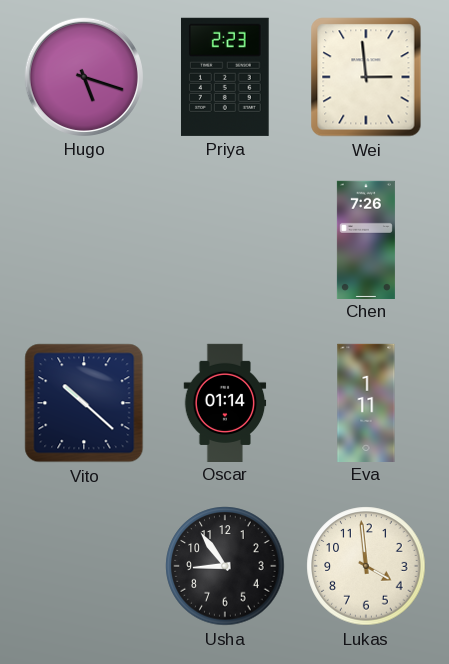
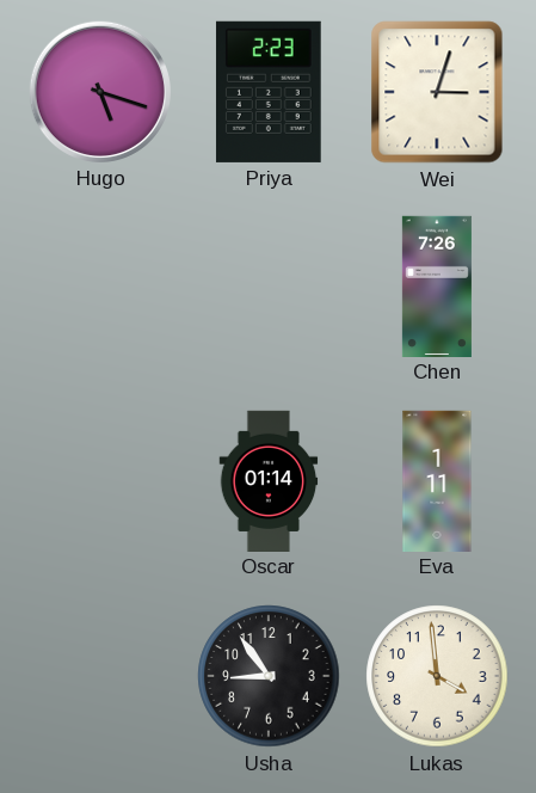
Wei: 2:59 -> 3:03
Vito: 10:22 -> none
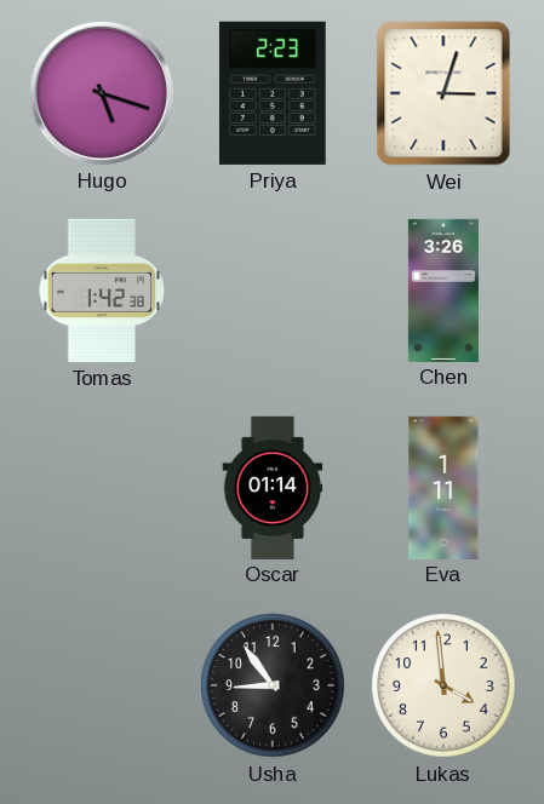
Tomas: none -> 1:42
Chen: 7:26 -> 3:26
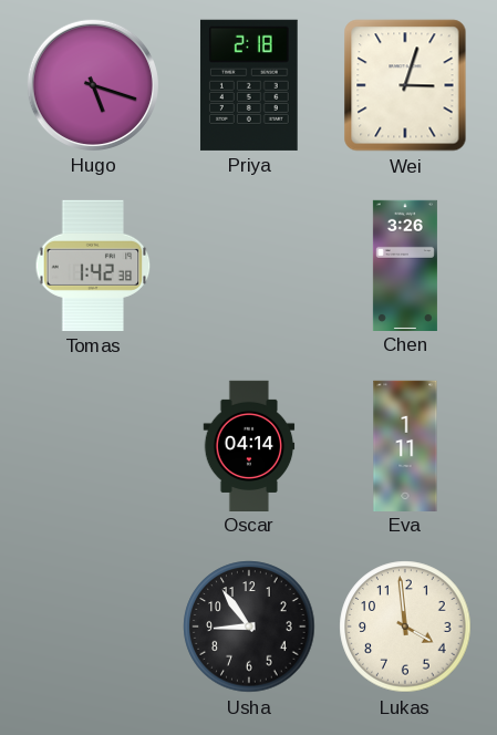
Priya: 2:23 -> 2:18
Oscar: 01:14 -> 04:14
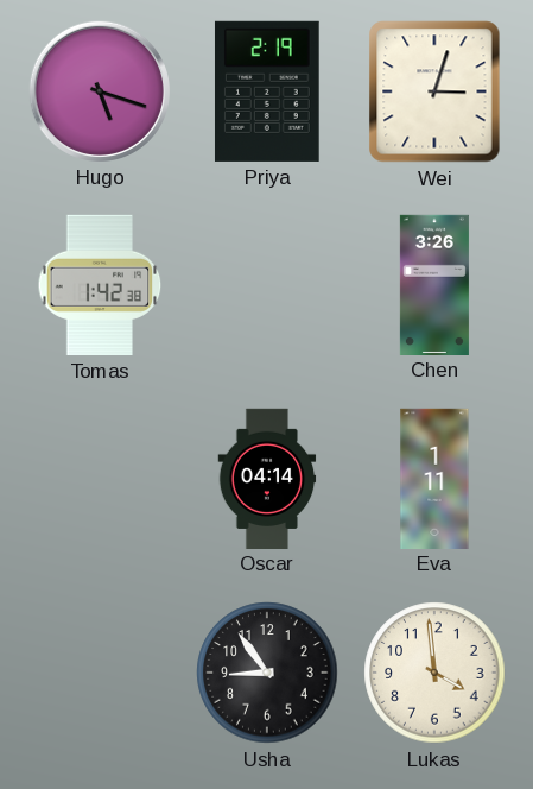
Priya: 2:18 -> 2:19
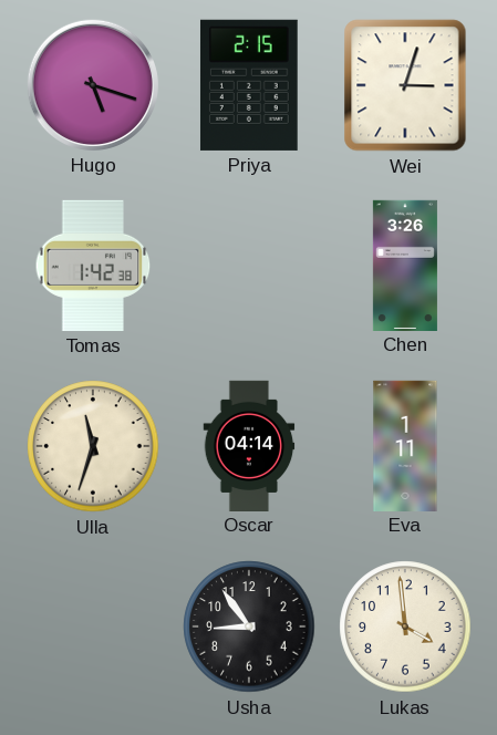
Priya: 2:19 -> 2:15
Ulla: none -> 11:33
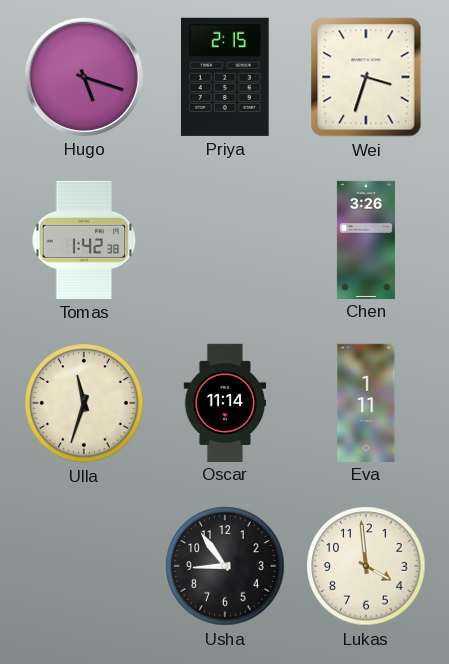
Wei: 3:03 -> 3:33
Oscar: 04:14 -> 11:14
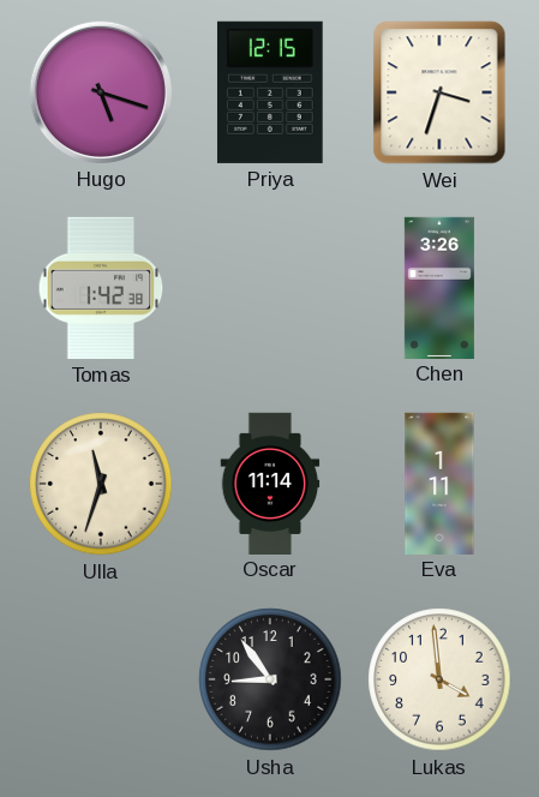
Priya: 2:15 -> 12:15
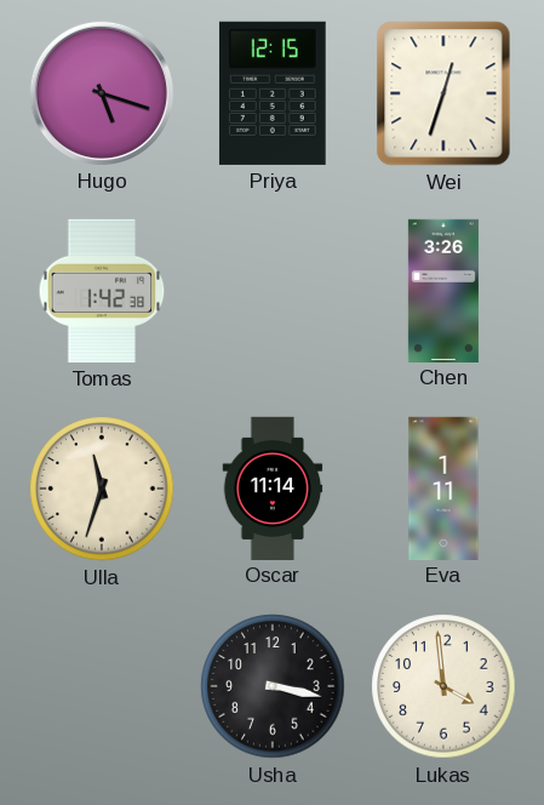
Wei: 3:33 -> 12:33
Usha: 8:54 -> 3:17
